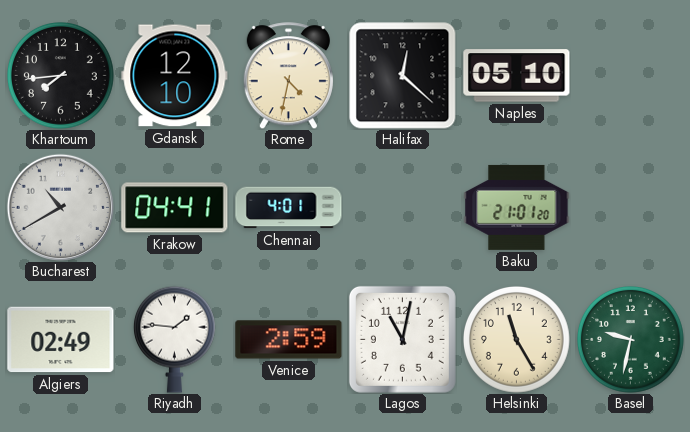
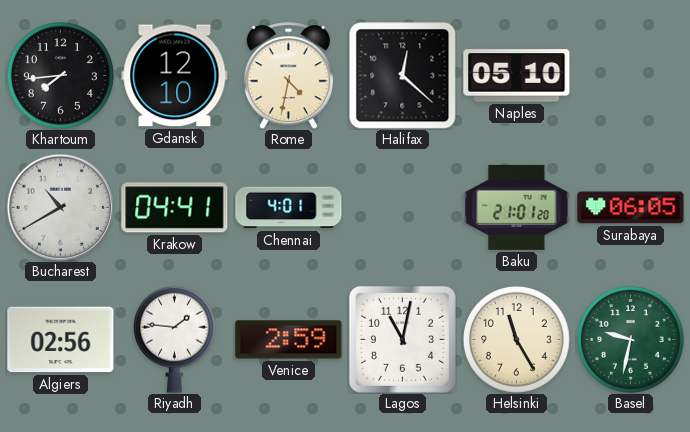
Surabaya: none -> 06:05
Algiers: 02:49 -> 02:56
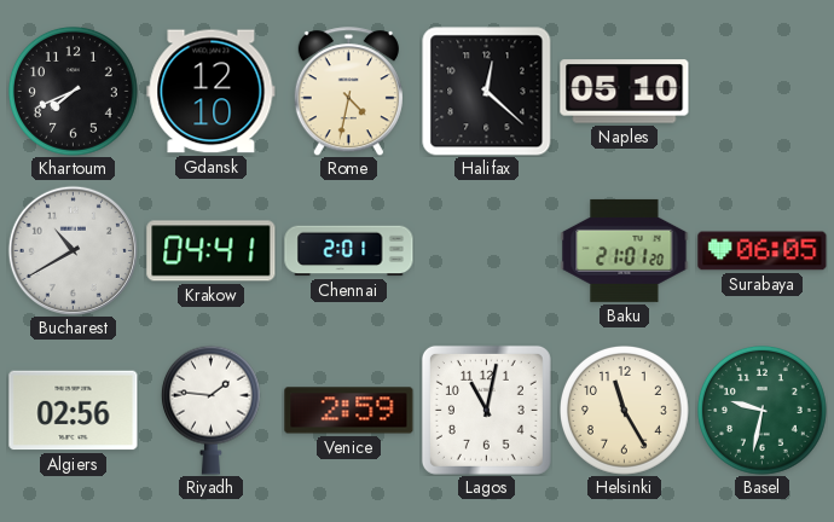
Khartoum: 7:44 -> 7:41
Chennai: 4:01 -> 2:01
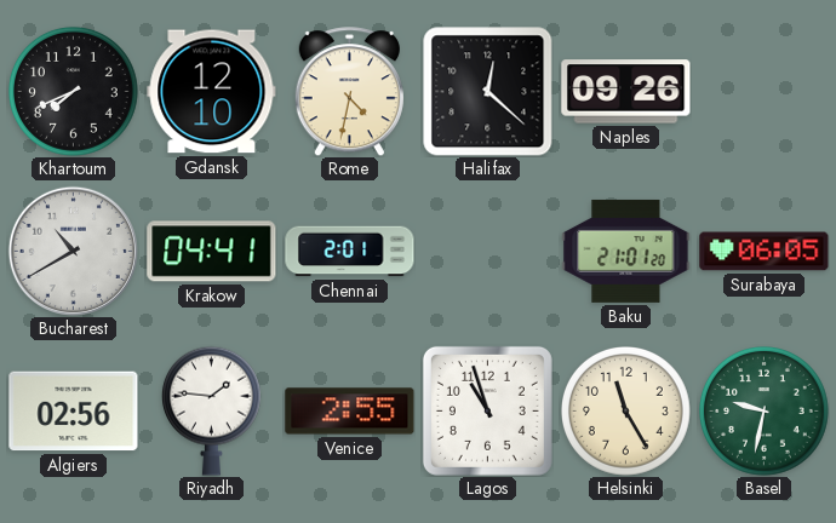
Naples: 05:10 -> 09:26
Venice: 2:59 -> 2:55
Lagos: 11:02 -> 10:57
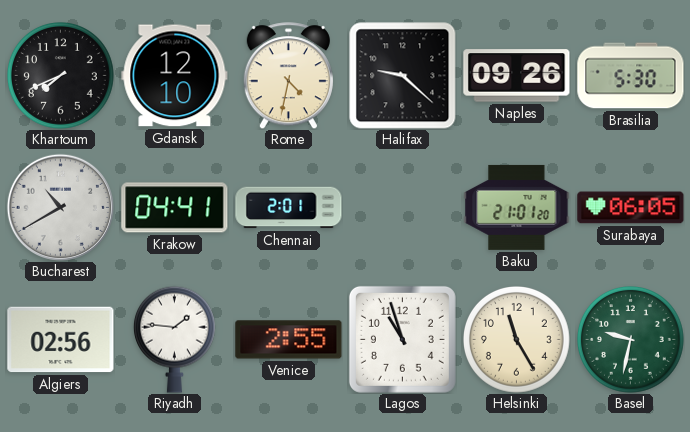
Halifax: 12:22 -> 9:22
Brasilia: none -> 5:30
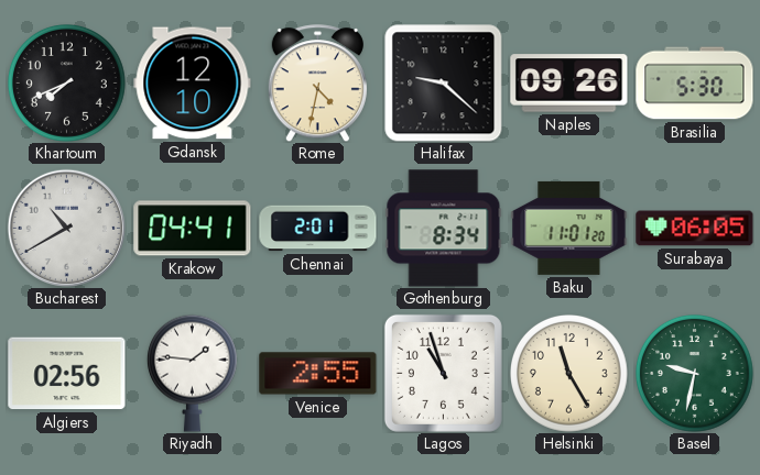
Gothenburg: none -> 8:34
Baku: 21:01 -> 11:01
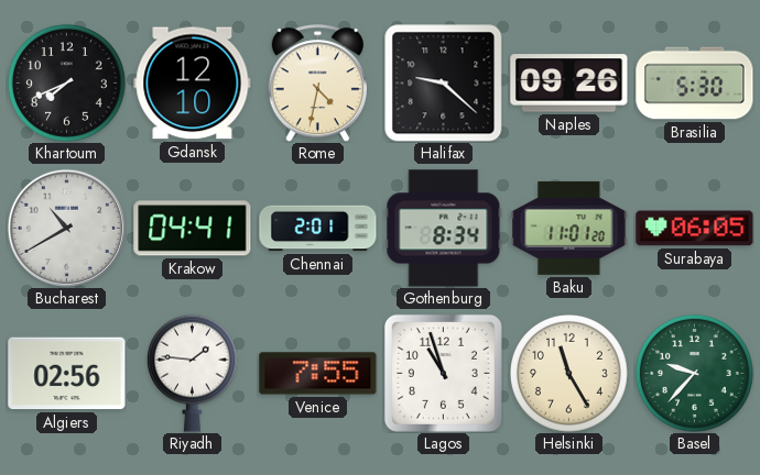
Venice: 2:55 -> 7:55
Basel: 9:32 -> 9:37
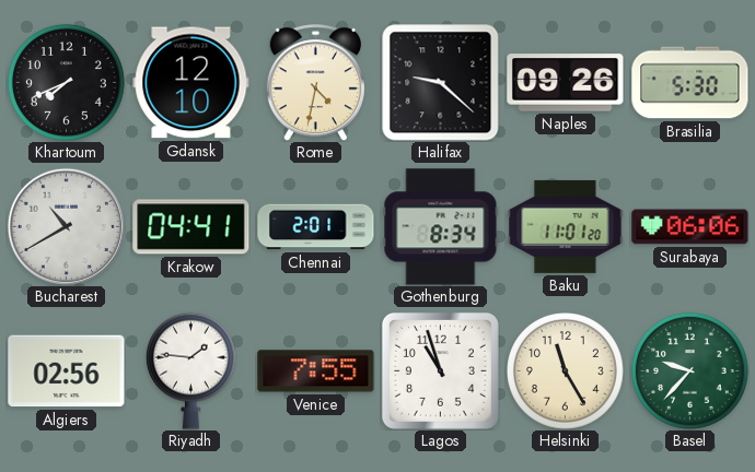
Surabaya: 06:05 -> 06:06
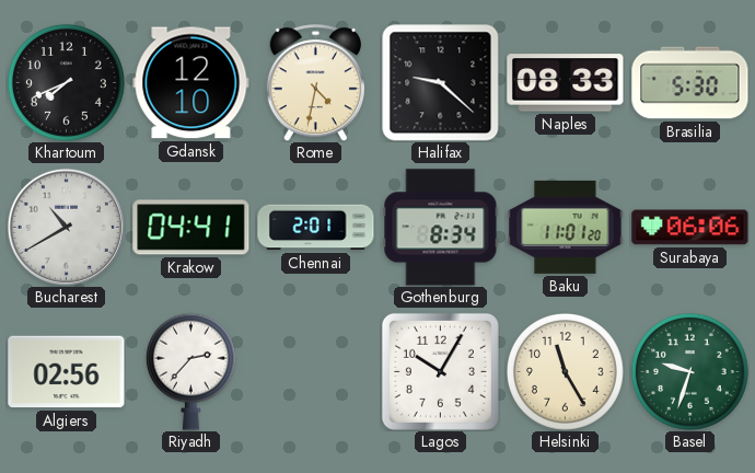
Naples: 09:26 -> 08:33
Riyadh: 1:46 -> 2:37
Venice: 7:55 -> none
Lagos: 10:57 -> 10:05
Basel: 9:37 -> 9:33
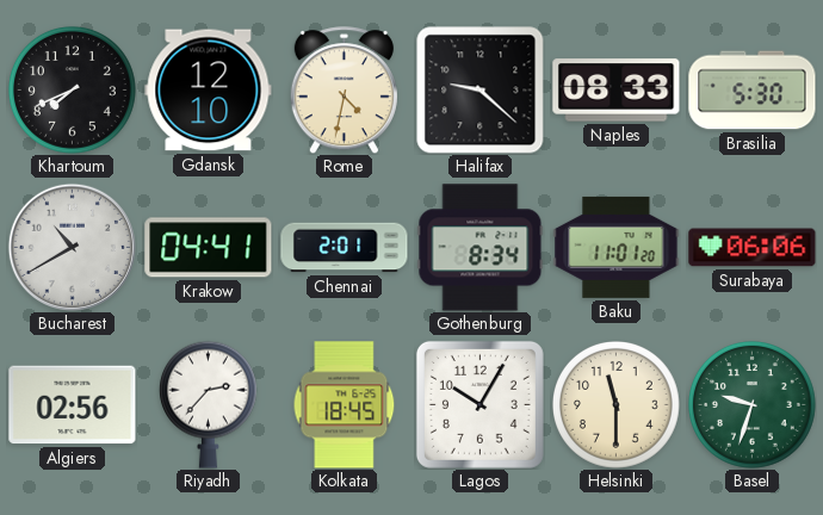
Kolkata: none -> 18:45
Helsinki: 11:25 -> 11:30
